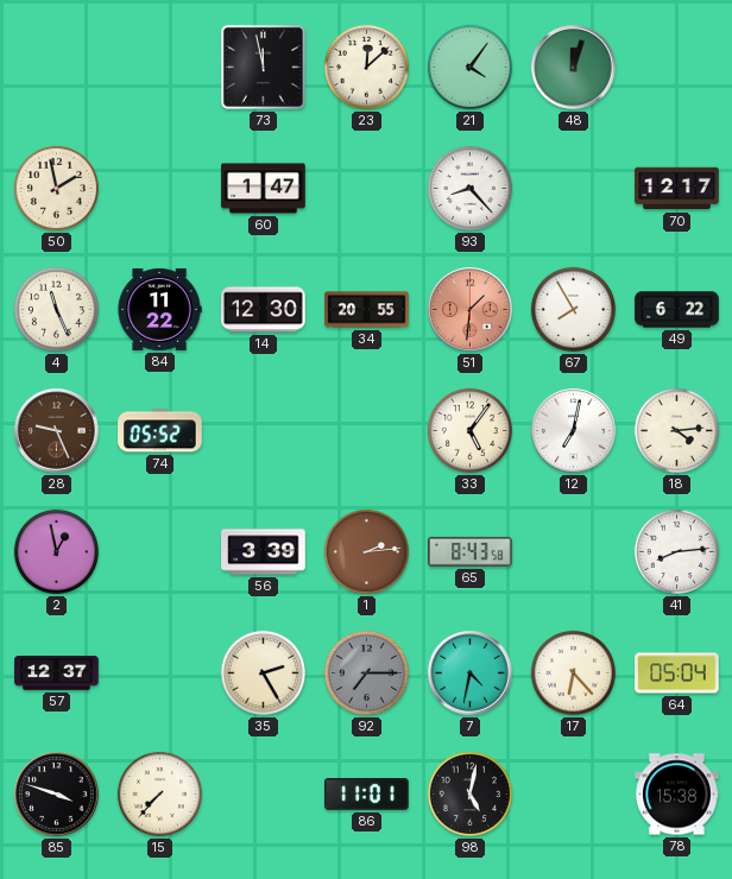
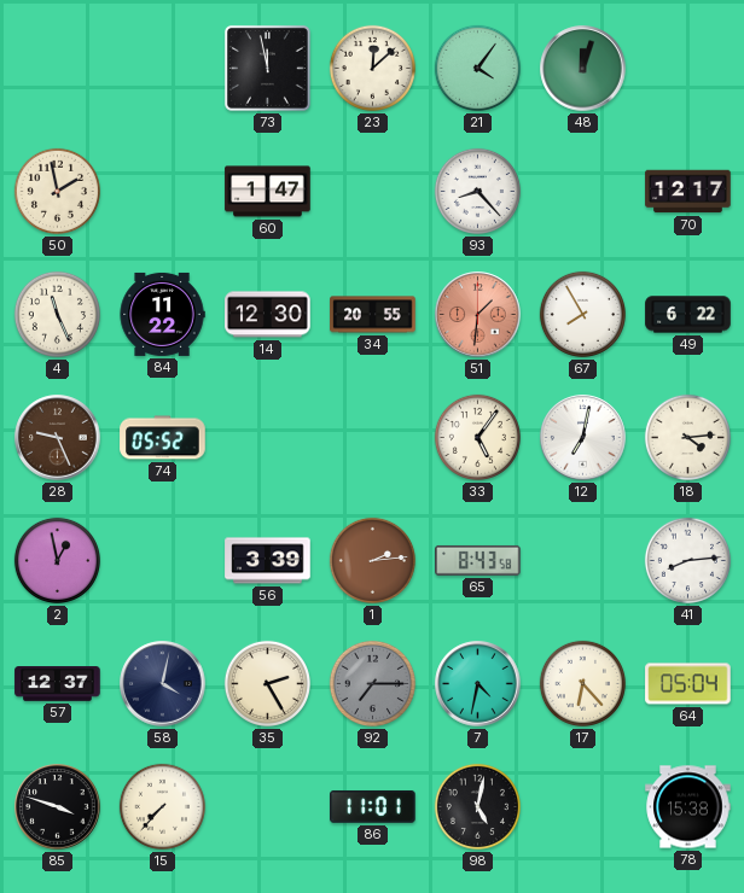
58: none -> 4:02
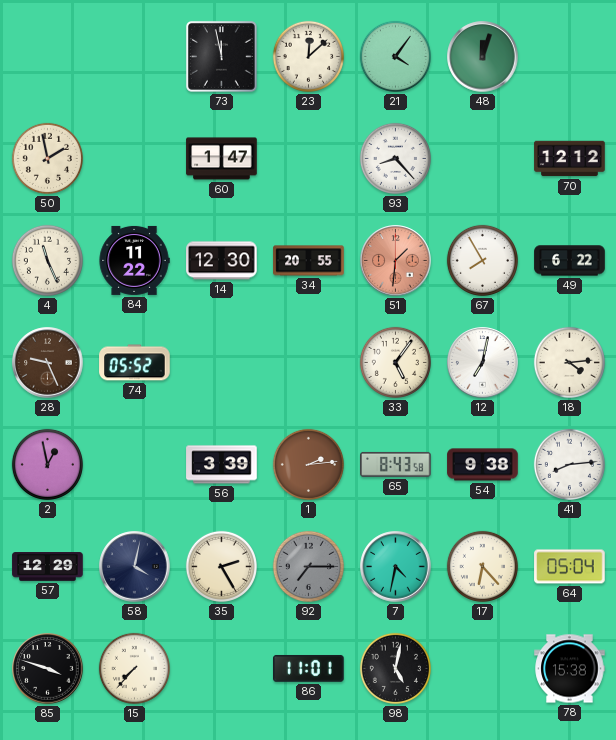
70: 12:17 -> 12:12
54: none -> 9:38
57: 12:37 -> 12:29
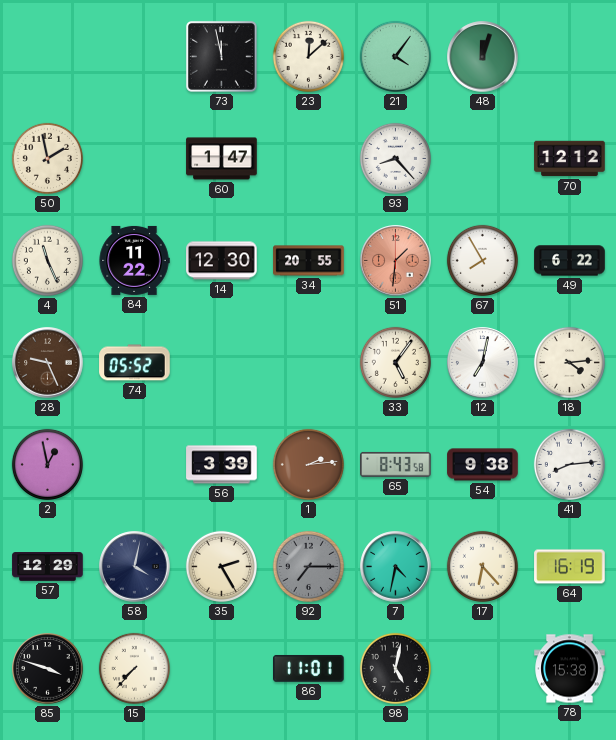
64: 05:04 -> 16:19
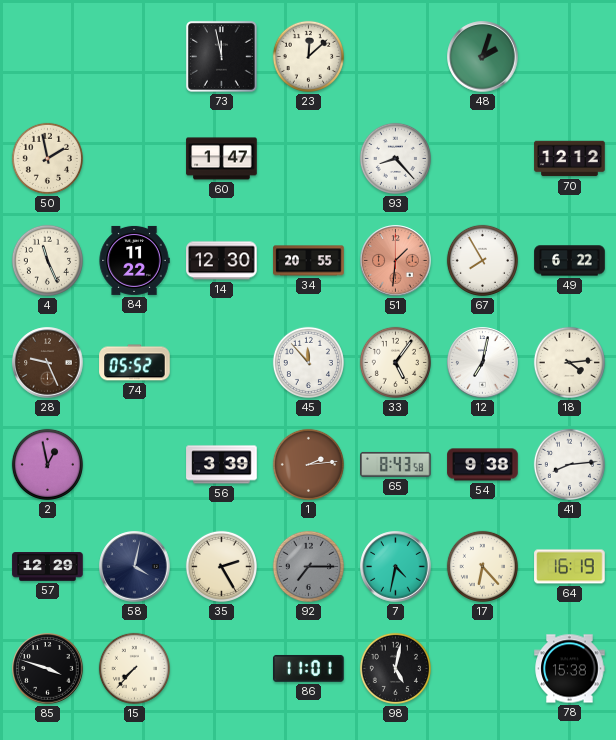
21: 4:06 -> none
48: 12:03 -> 2:03
45: none -> 11:53
